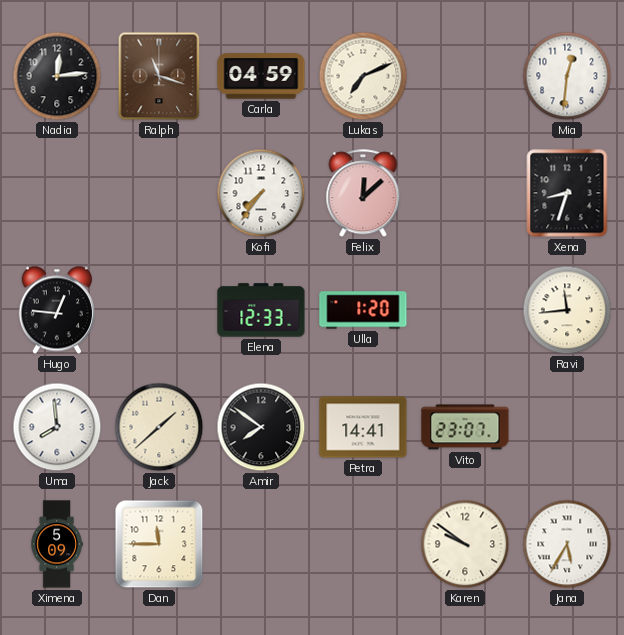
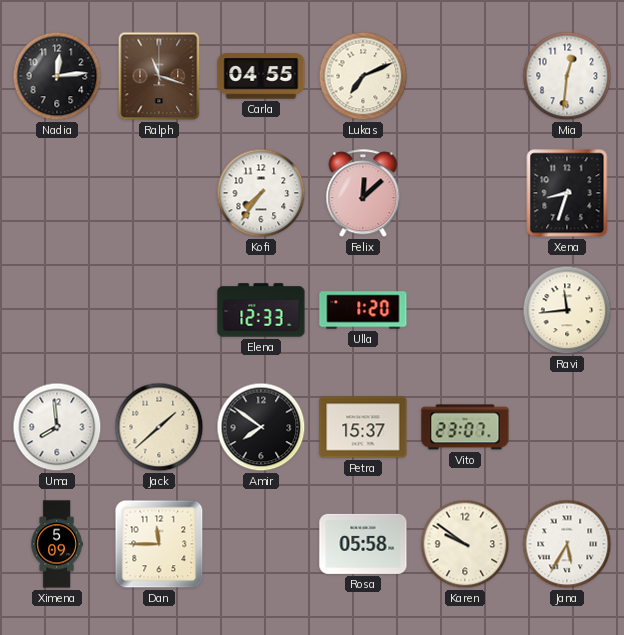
Carla: 04:59 -> 04:55
Hugo: 12:46 -> none
Petra: 14:41 -> 15:37
Rosa: none -> 05:58
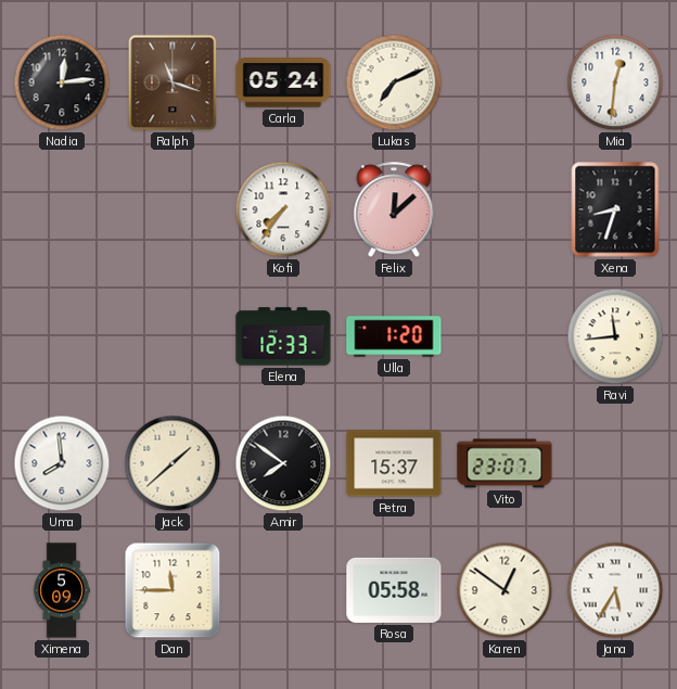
Carla: 04:55 -> 05:24
Karen: 9:51 -> 12:51
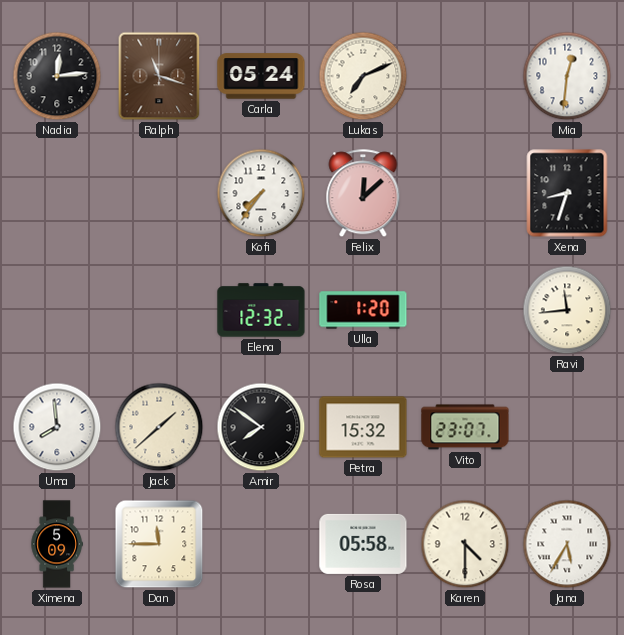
Elena: 12:33 -> 12:32
Petra: 15:37 -> 15:32
Karen: 12:51 -> 4:30
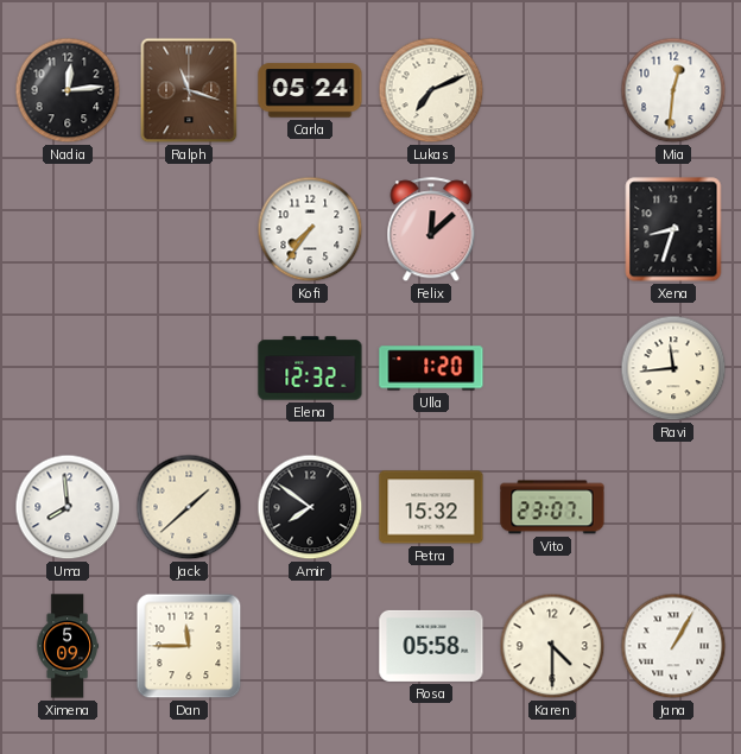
Jana: 5:35 -> 1:05
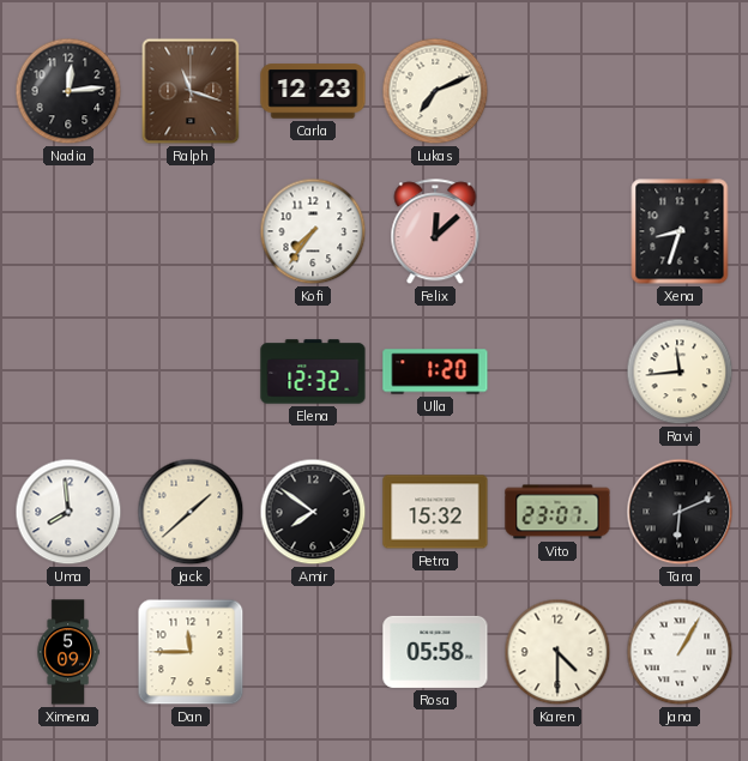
Carla: 05:24 -> 12:23
Mia: 12:31 -> none
Tara: none -> 6:11
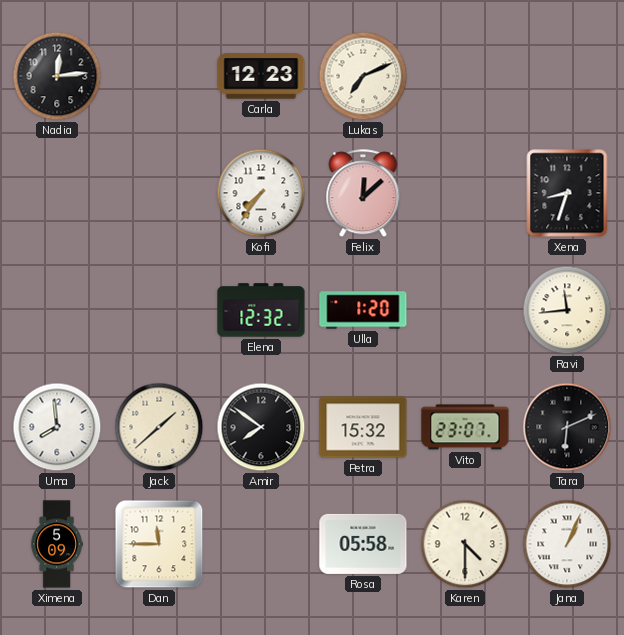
Ralph: 11:18 -> none
Jana: 1:05 -> 1:04
